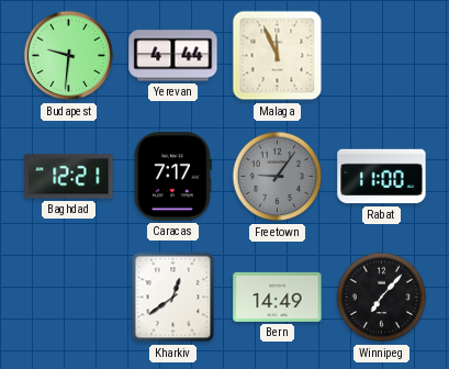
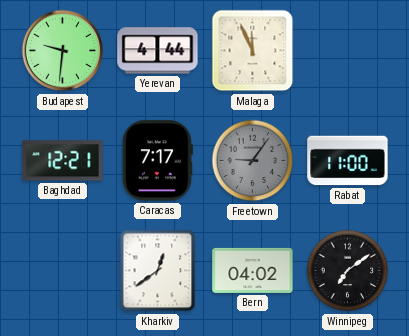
Bern: 14:49 -> 04:02
Winnipeg: 7:07 -> 7:09
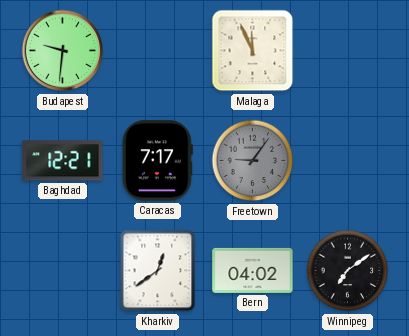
Yerevan: 4:44 -> none
Rabat: 11:00 -> none
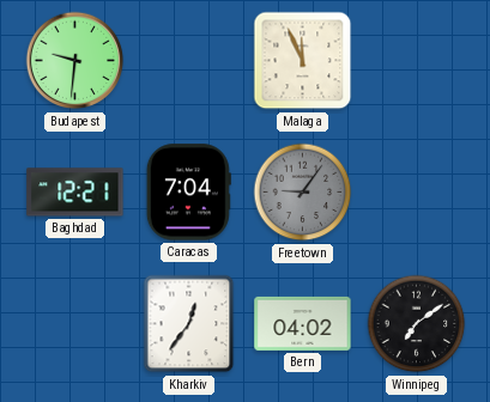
Caracas: 7:17 -> 7:04
Kharkiv: 12:39 -> 12:36
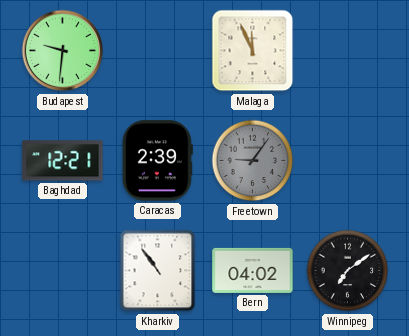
Caracas: 7:04 -> 2:39
Kharkiv: 12:36 -> 10:54
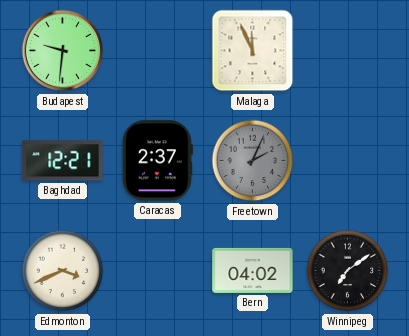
Caracas: 2:39 -> 2:37
Freetown: 9:06 -> 2:04
Edmonton: none -> 3:41
Kharkiv: 10:54 -> none
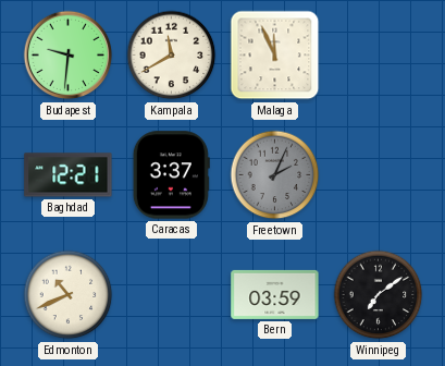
Kampala: none -> 11:40
Caracas: 2:37 -> 3:37
Edmonton: 3:41 -> 10:41
Bern: 04:02 -> 03:59
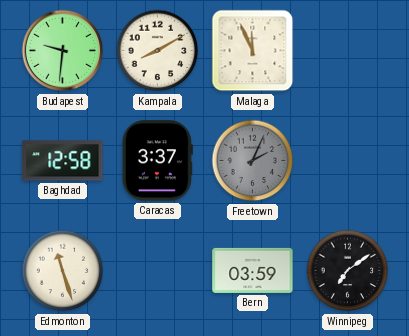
Kampala: 11:40 -> 8:10
Baghdad: 12:21 -> 12:58
Edmonton: 10:41 -> 11:27
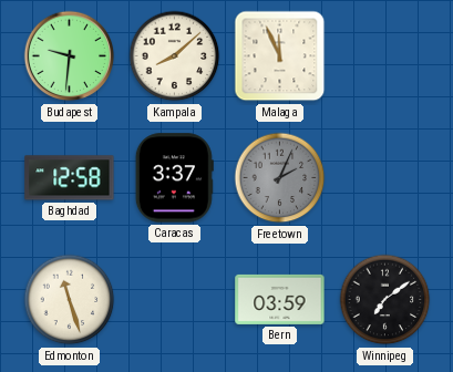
Kampala: 8:10 -> 8:08
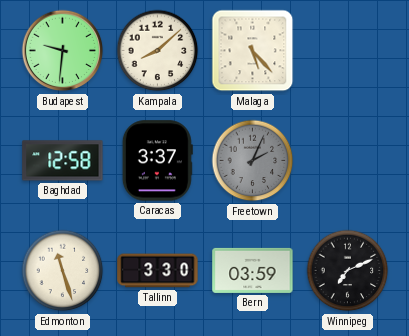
Malaga: 11:56 -> 5:23
Tallinn: none -> 3:30
Winnipeg: 7:09 -> 7:11
